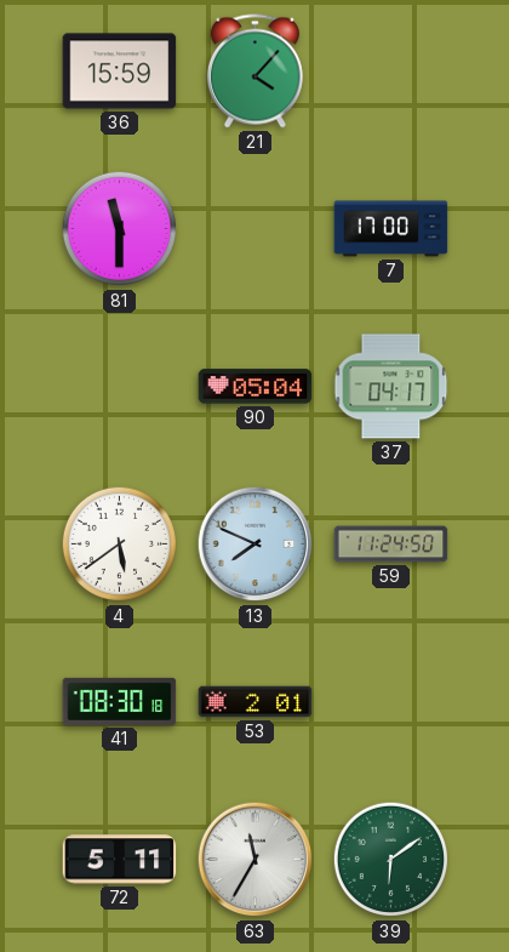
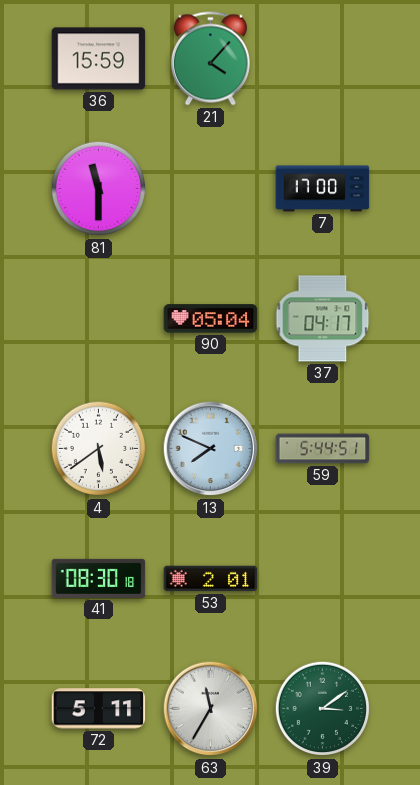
59: 11:24 -> 5:44
39: 6:09 -> 3:09
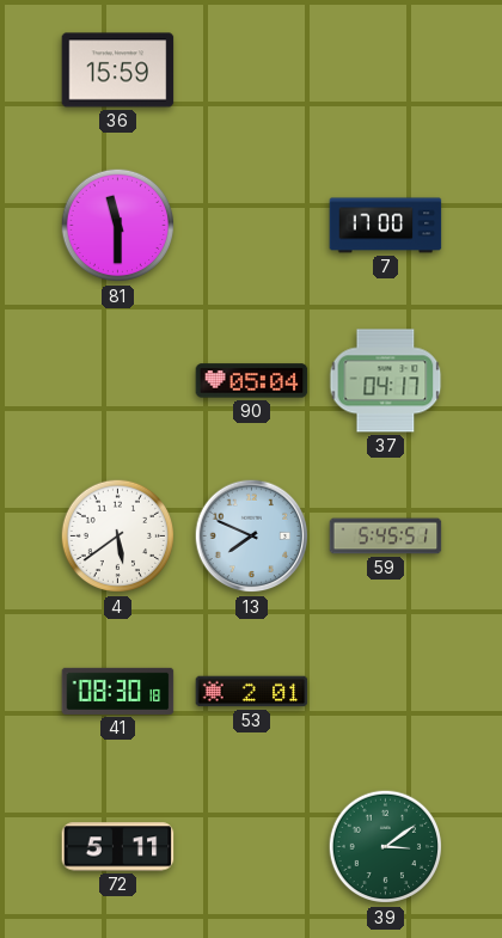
21: 4:07 -> none
59: 5:44 -> 5:45
63: 11:35 -> none
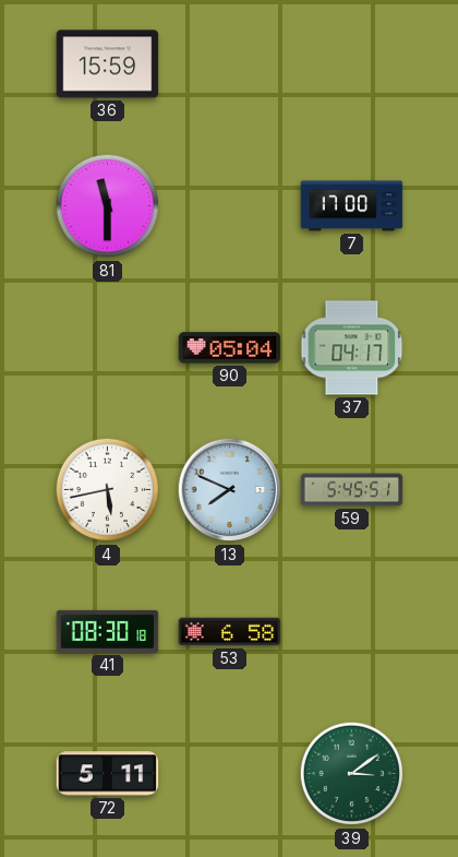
4: 5:39 -> 5:43
53: 2:01 -> 6:58
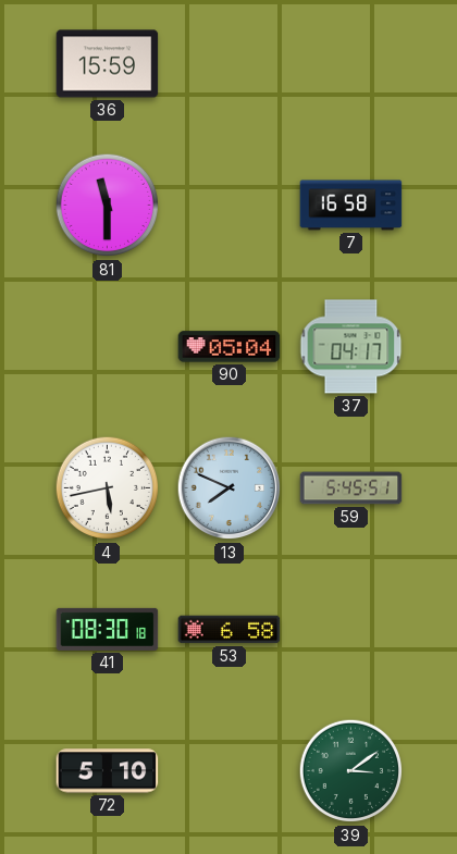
7: 17:00 -> 16:58
72: 5:11 -> 5:10
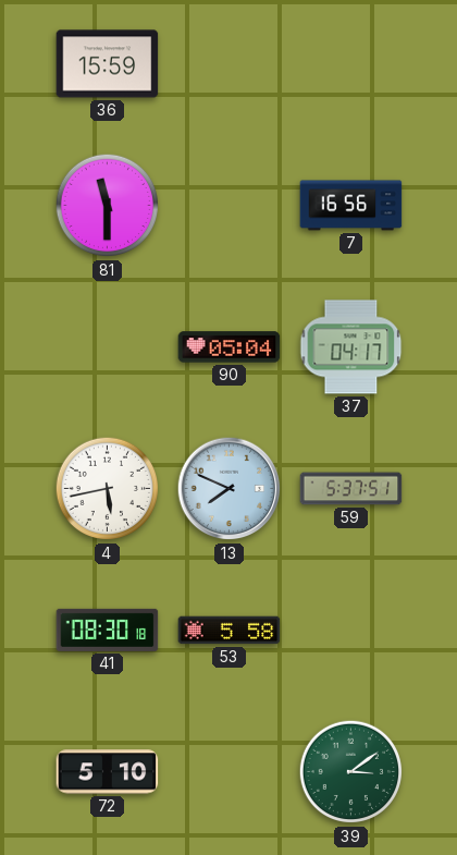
7: 16:58 -> 16:56
59: 5:45 -> 5:37
53: 6:58 -> 5:58
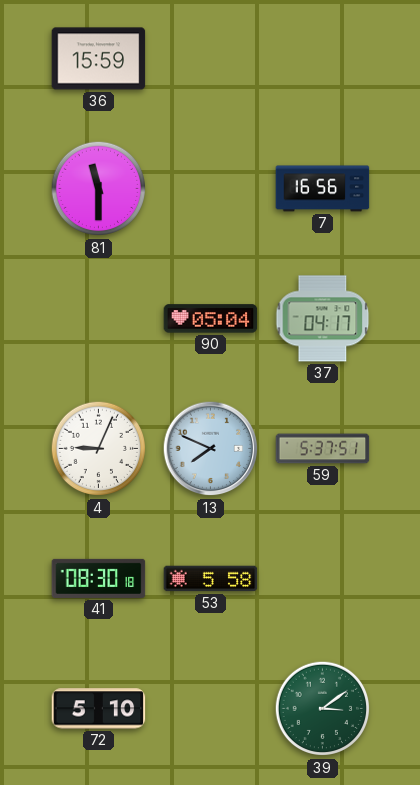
4: 5:43 -> 9:04
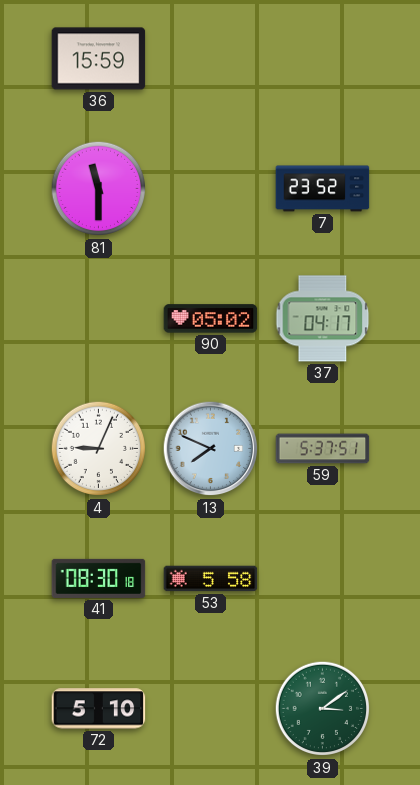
7: 16:56 -> 23:52
90: 05:04 -> 05:02
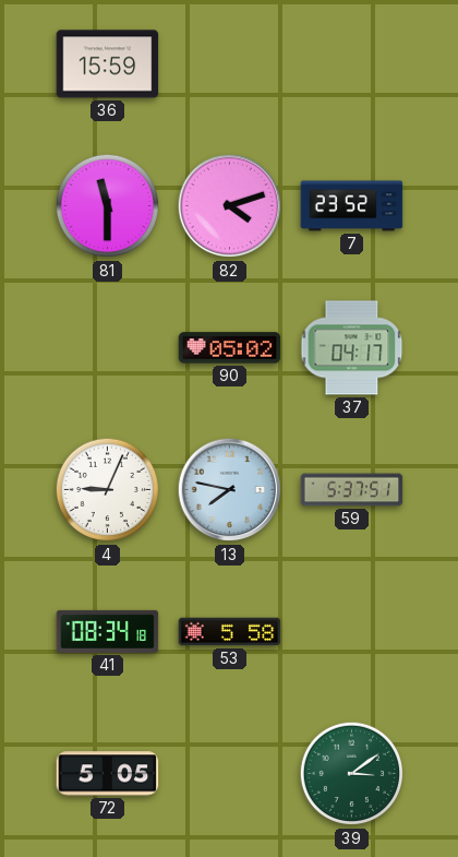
82: none -> 4:12
13: 7:49 -> 7:47
41: 08:30 -> 08:34
72: 5:10 -> 5:05
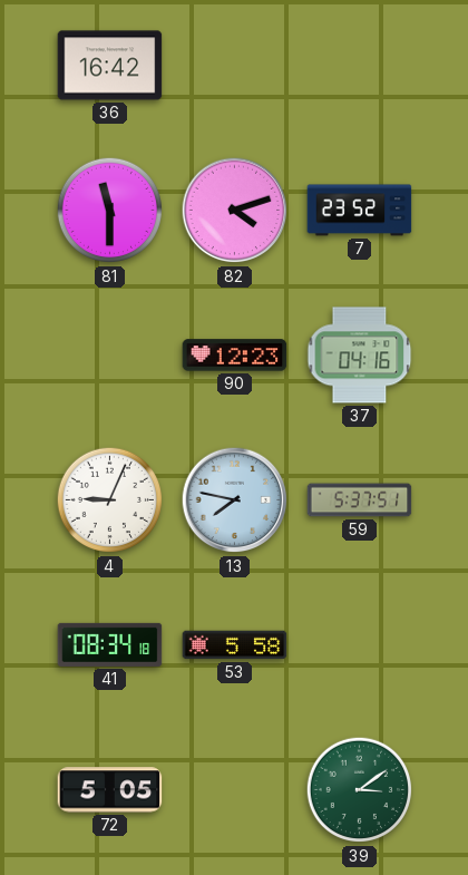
36: 15:59 -> 16:42
90: 05:02 -> 12:23
37: 04:17 -> 04:16
